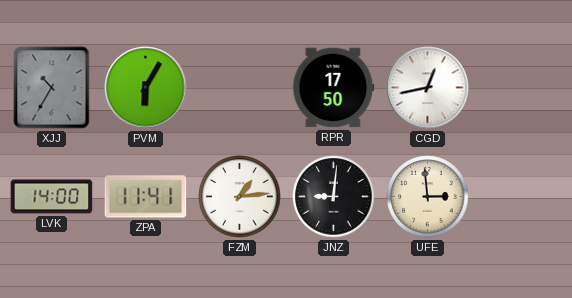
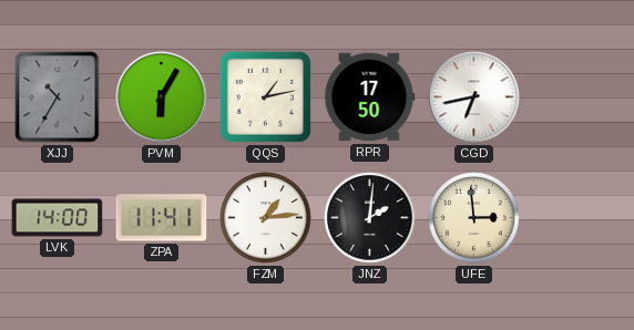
QQS: none -> 1:13
CGD: 12:43 -> 6:43
JNZ: 9:01 -> 2:01
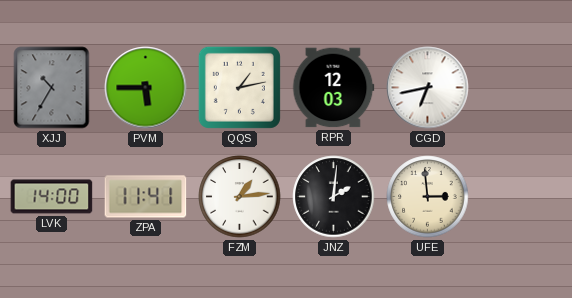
PVM: 6:05 -> 5:45
RPR: 17:50 -> 12:03
